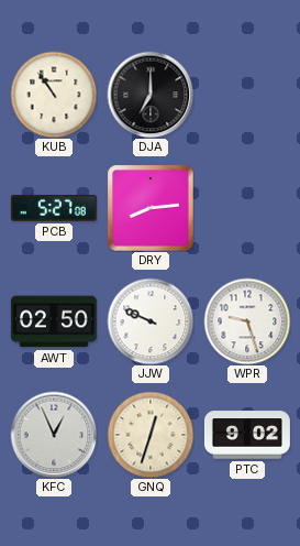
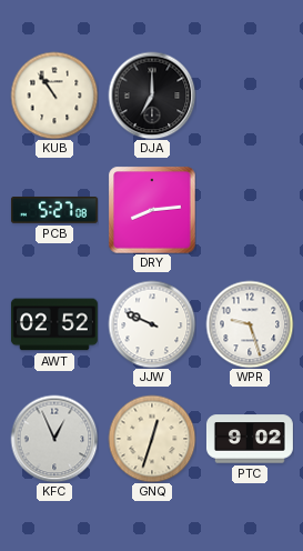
AWT: 02:50 -> 02:52
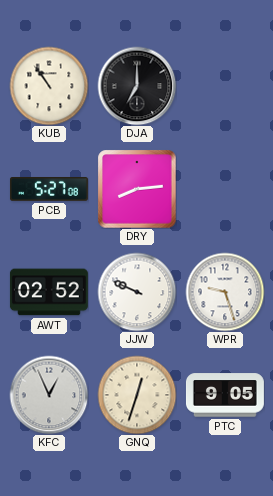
PTC: 9:02 -> 9:05
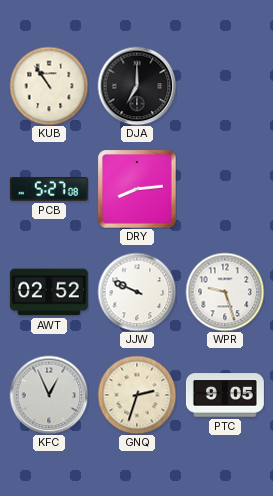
GNQ: 12:33 -> 2:33
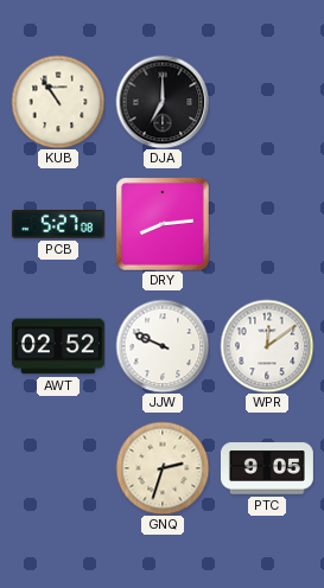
WPR: 9:27 -> 12:09
KFC: 12:56 -> none
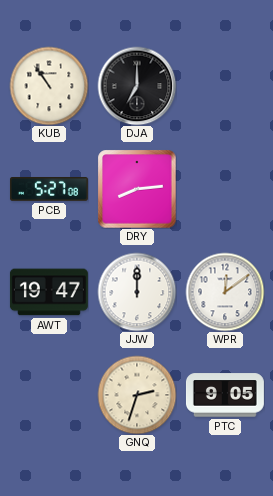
AWT: 02:52 -> 19:47
JJW: 9:49 -> 12:00
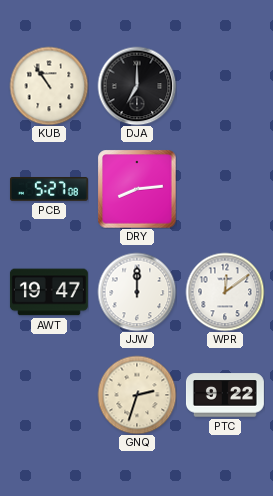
PTC: 9:05 -> 9:22
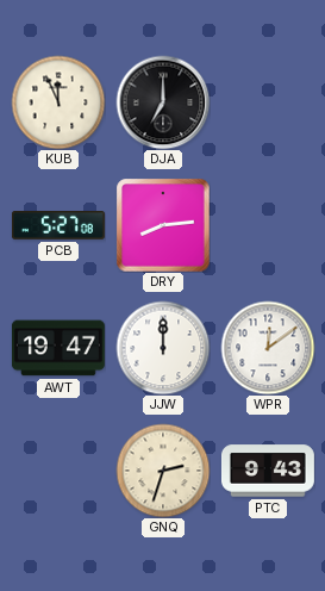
KUB: 10:54 -> 11:56
PTC: 9:22 -> 9:43
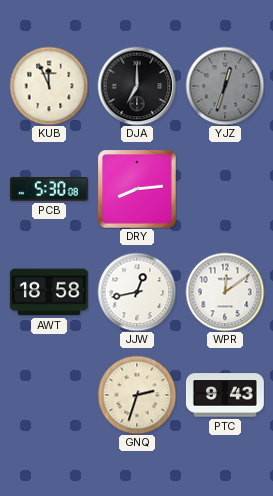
YJZ: none -> 12:33
PCB: 5:27 -> 5:30
AWT: 19:47 -> 18:58
JJW: 12:00 -> 12:43
